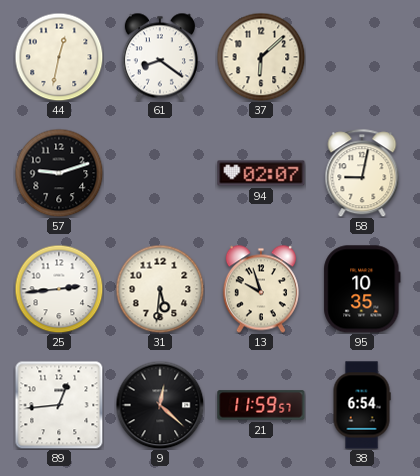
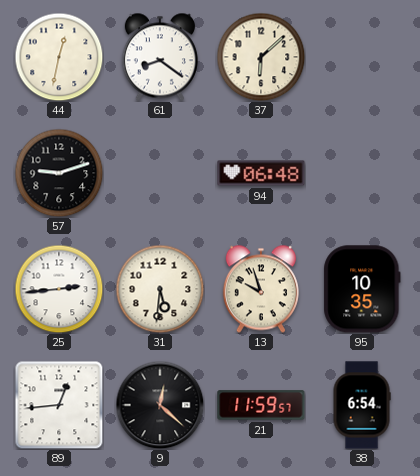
94: 02:07 -> 06:48
58: 9:02 -> none
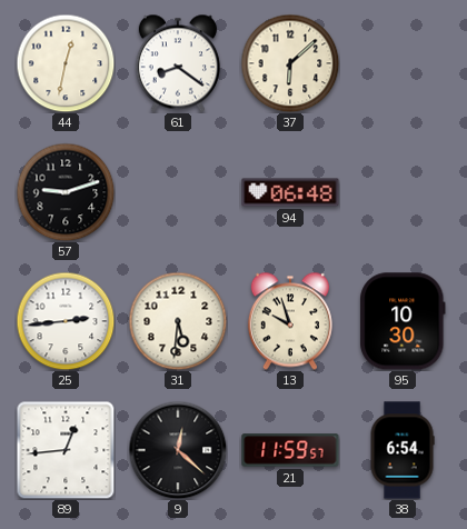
95: 10:35 -> 10:30
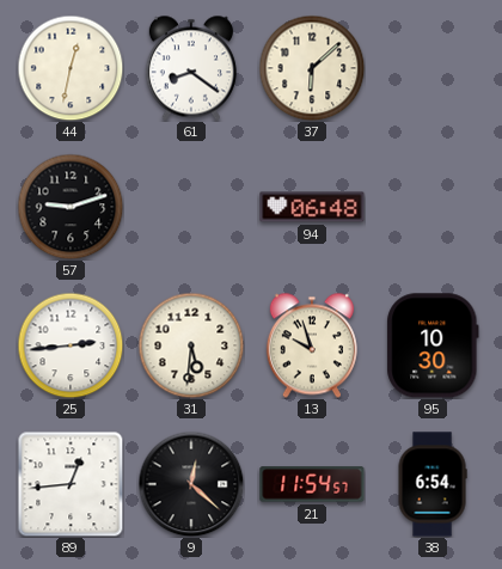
21: 11:59 -> 11:54
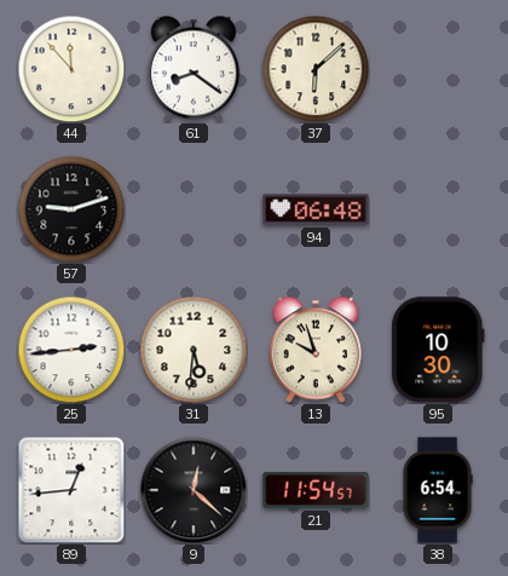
44: 12:32 -> 11:53
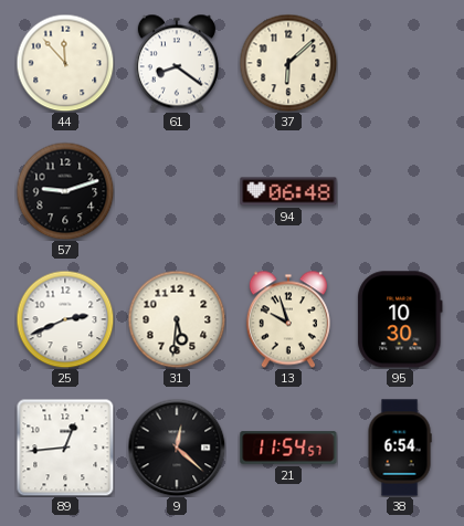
25: 2:44 -> 2:41
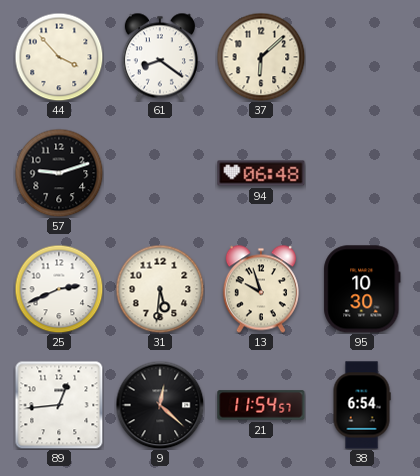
44: 11:53 -> 3:53
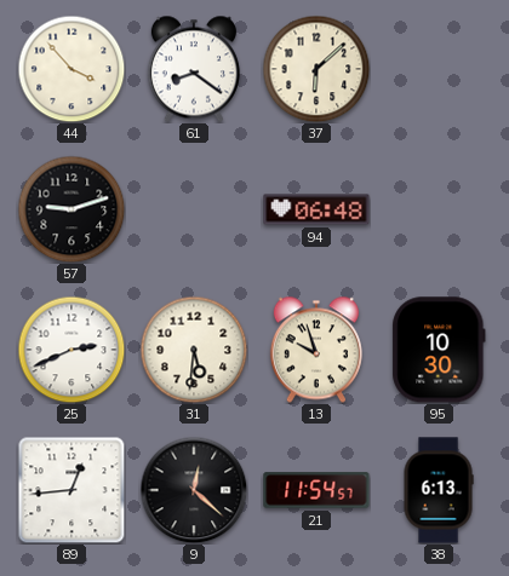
38: 6:54 -> 6:13
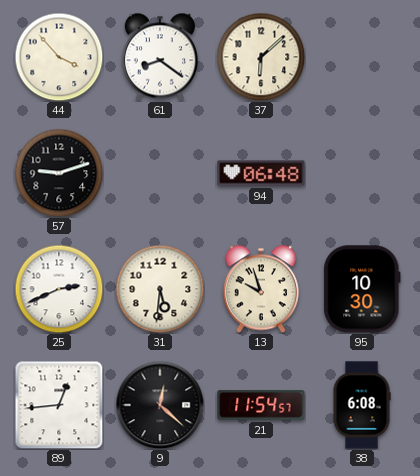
38: 6:13 -> 6:08
